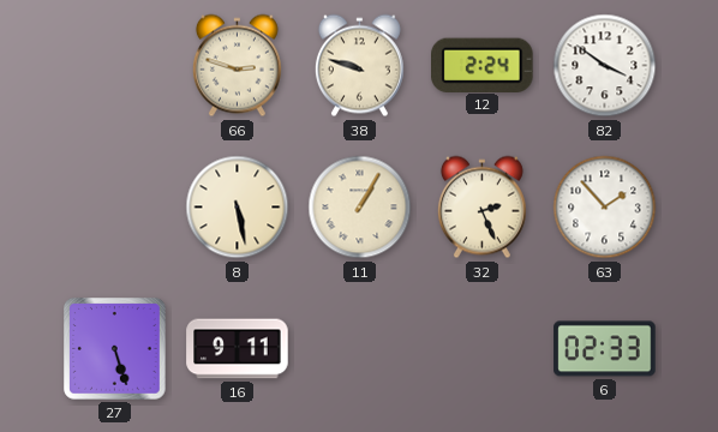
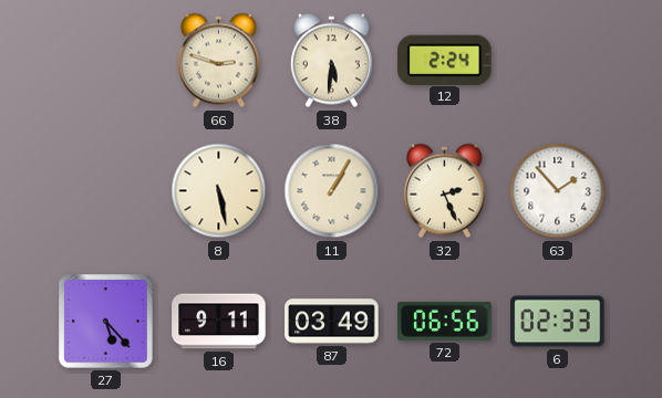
38: 9:48 -> 5:31
82: 3:51 -> none
27: 5:27 -> 5:23
87: none -> 03:49
72: none -> 06:56
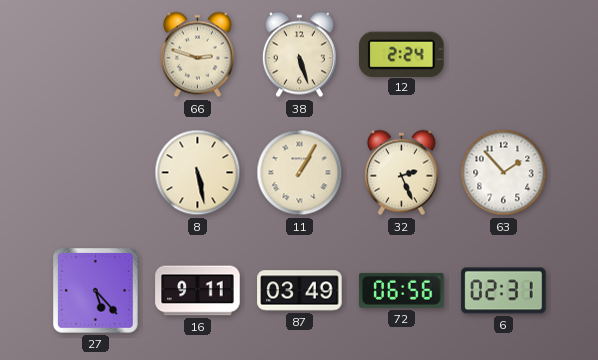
38: 5:31 -> 5:27
6: 02:33 -> 02:31
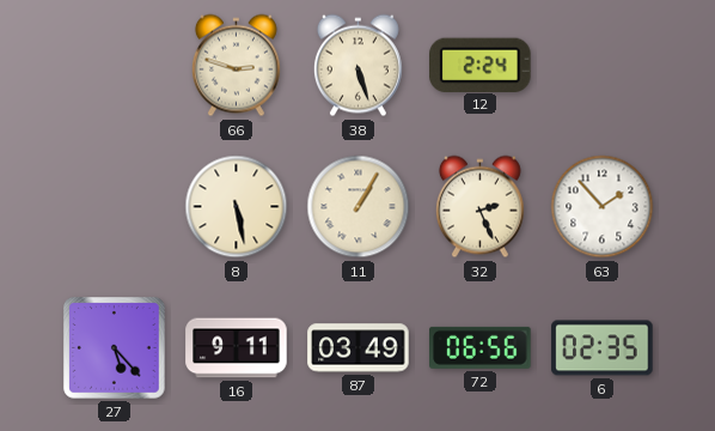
6: 02:31 -> 02:35
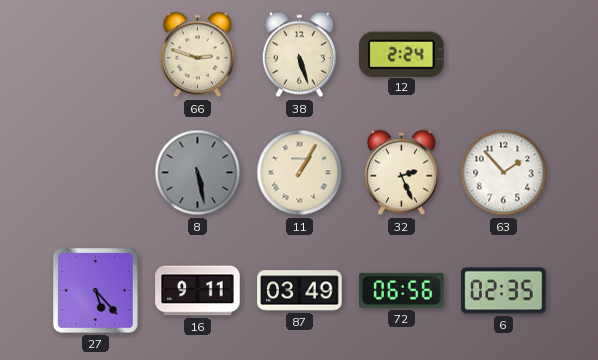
8 dial: cream -> grey
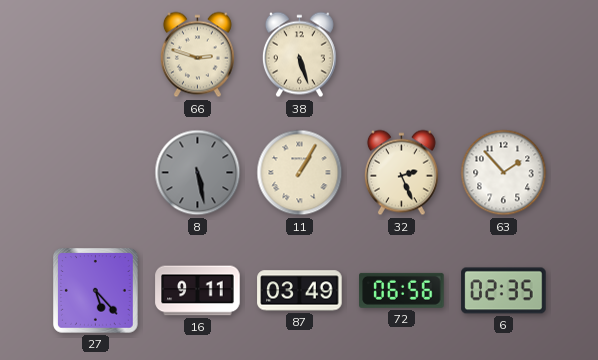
12: 2:24 -> none
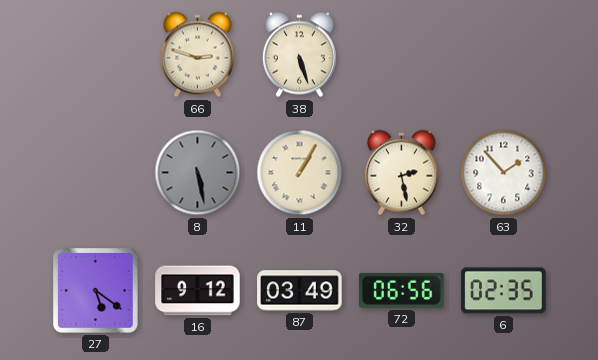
32: 2:26 -> 2:28
27: 5:23 -> 5:21
16: 9:11 -> 9:12
